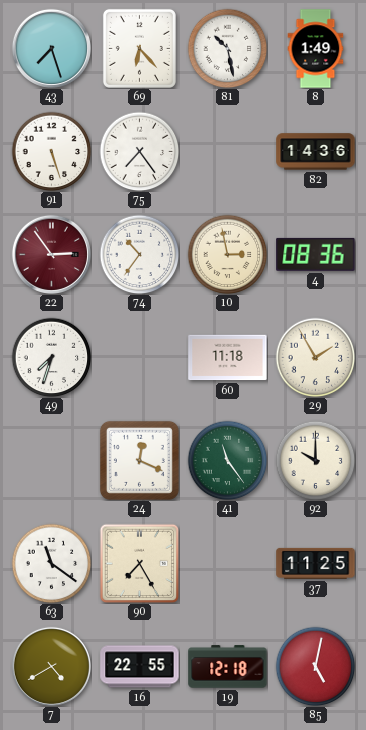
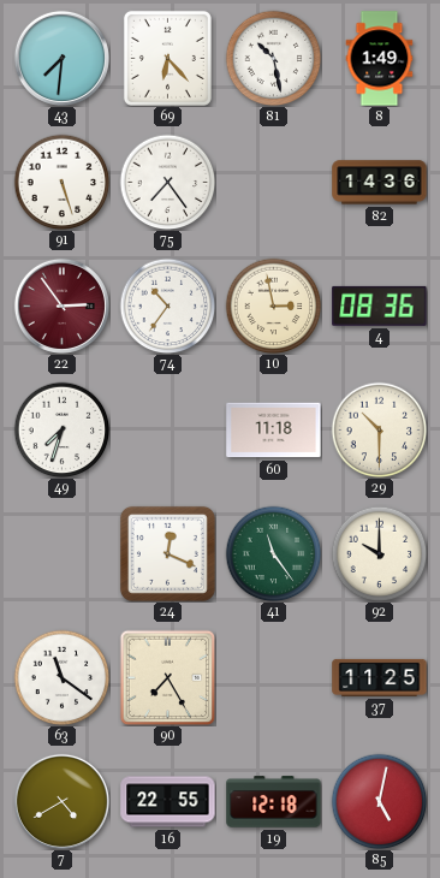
43: 7:27 -> 7:31
29: 1:55 -> 10:30
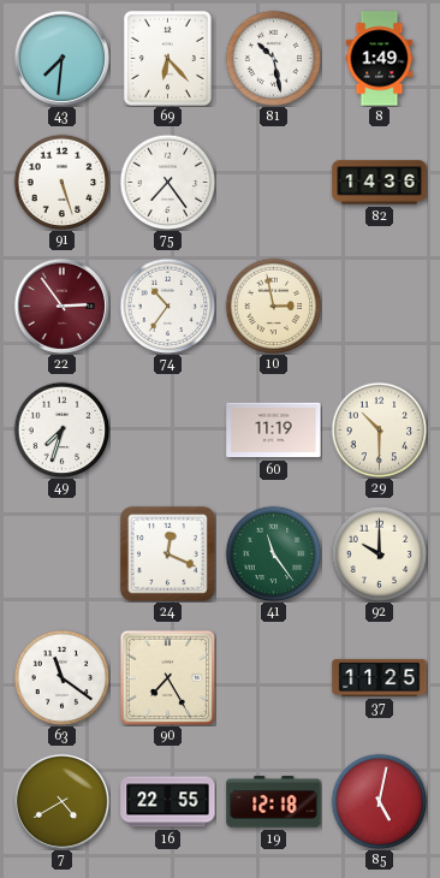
4: 08:36 -> none
60: 11:18 -> 11:19
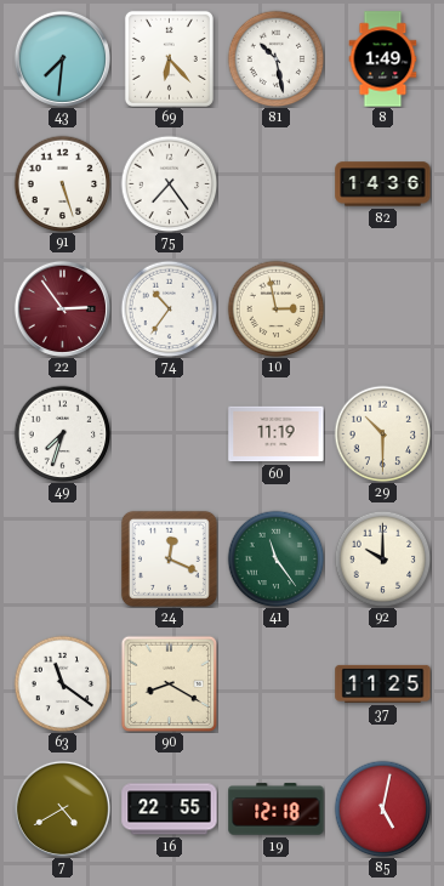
90: 7:25 -> 8:20
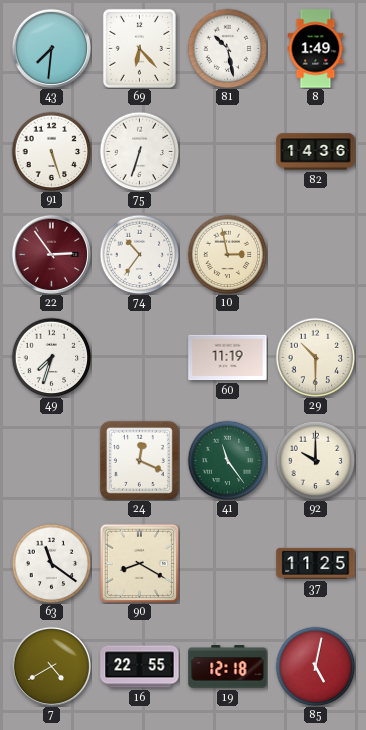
75: 7:24 -> 6:33
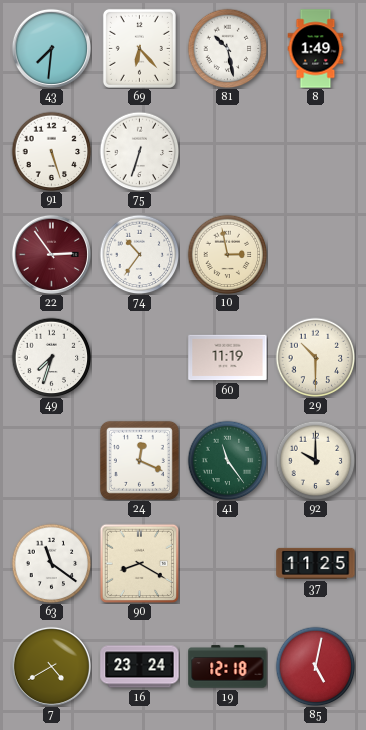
82: 14:36 -> none
16: 22:55 -> 23:24
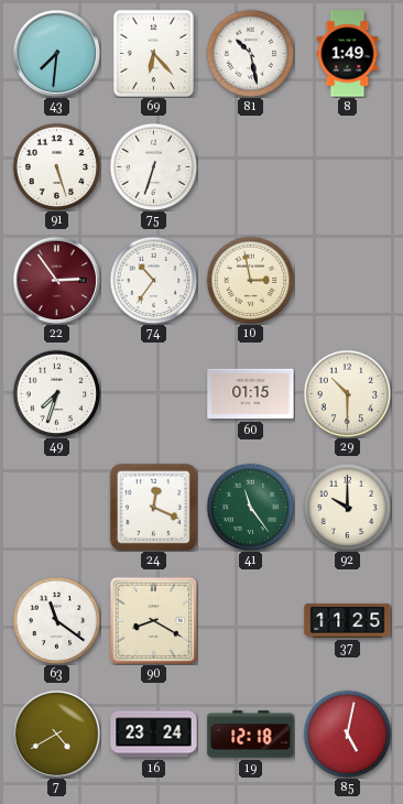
60: 11:19 -> 01:15
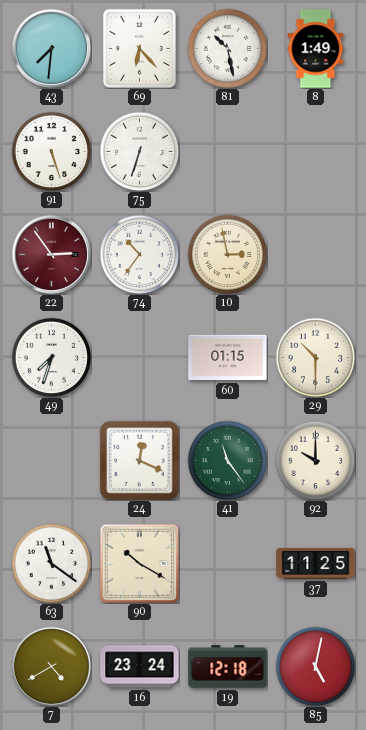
90: 8:20 -> 10:20
